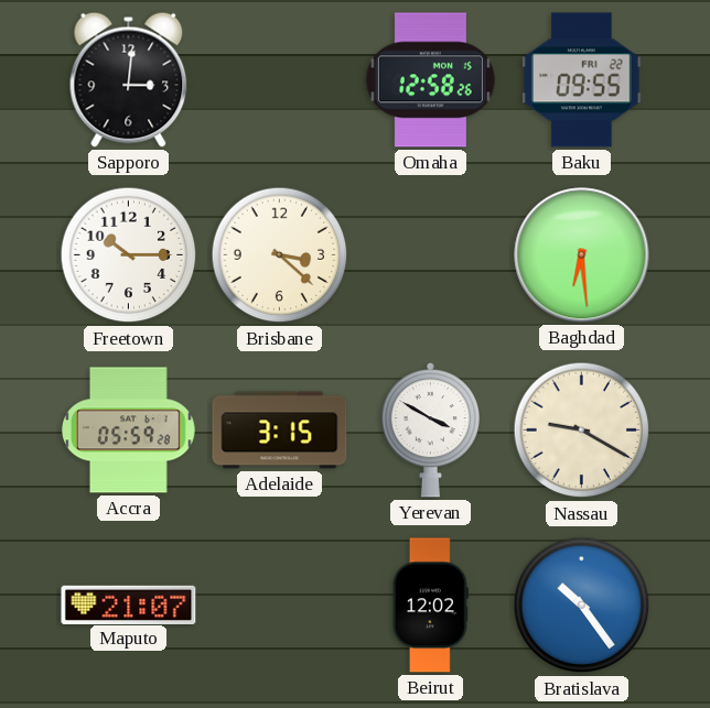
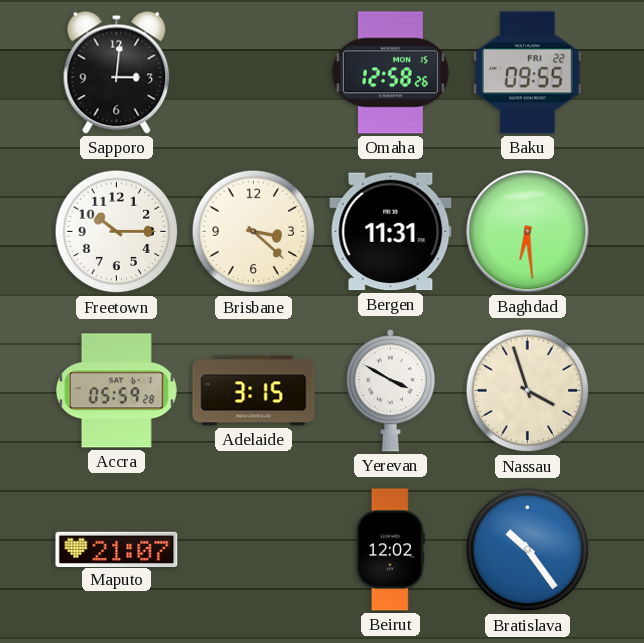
Bergen: none -> 11:31
Nassau: 9:20 -> 3:57
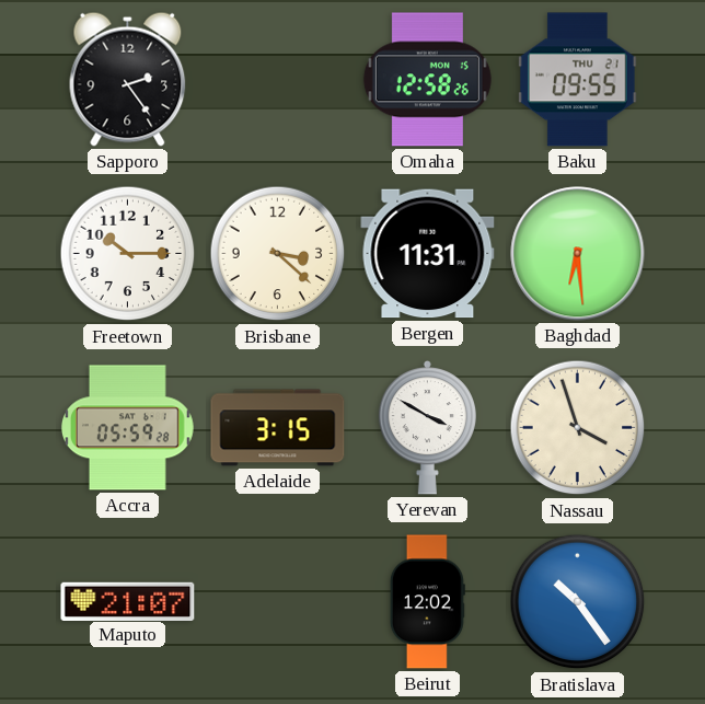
Sapporo: 3:01 -> 2:24
Baku date: FRI 22 -> THU 21
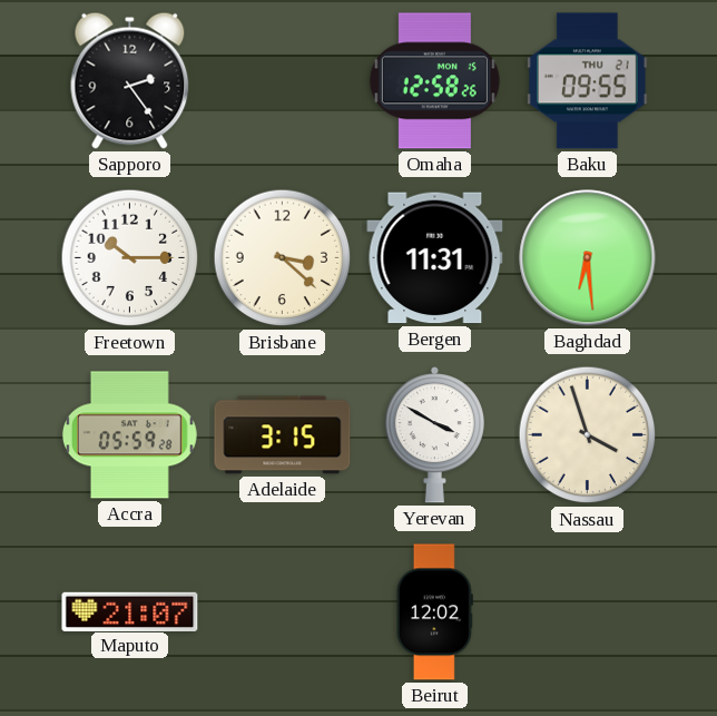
Bratislava: 10:24 -> none
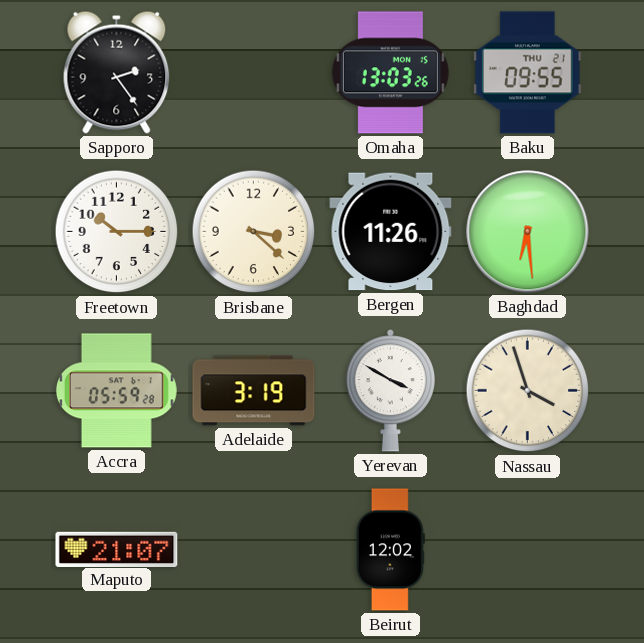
Omaha: 12:58 -> 13:03
Bergen: 11:31 -> 11:26
Adelaide: 3:15 -> 3:19
